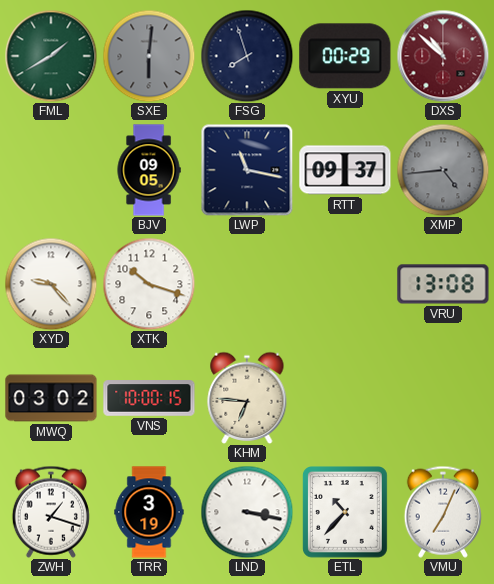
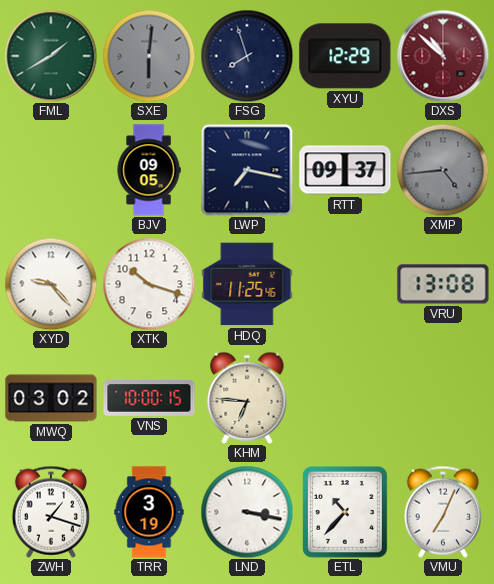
XYU: 00:29 -> 12:29
LWP: 11:17 -> 7:17
HDQ: none -> 11:25
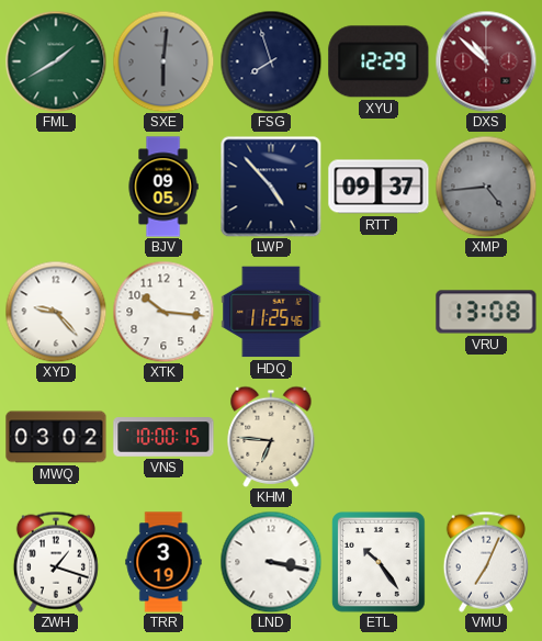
LWP: 7:17 -> 4:53
XTK: 10:18 -> 10:16
ETL: 10:37 -> 10:24
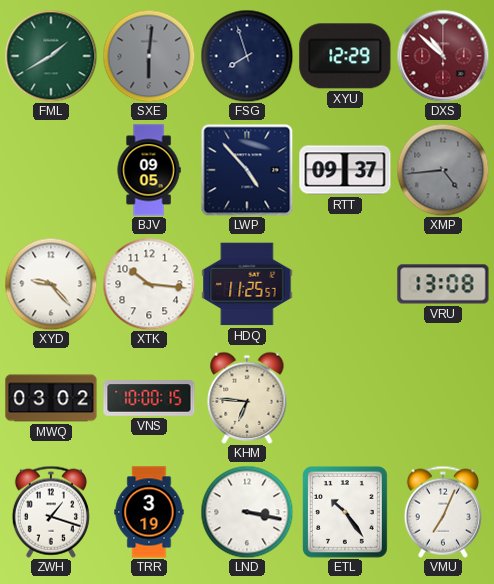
HDQ: 11:25:46 -> 11:25:57
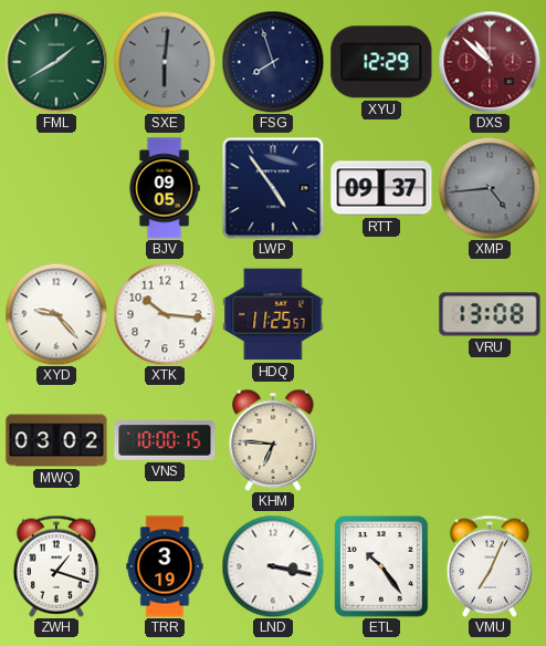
LWP: 4:53 -> 4:54
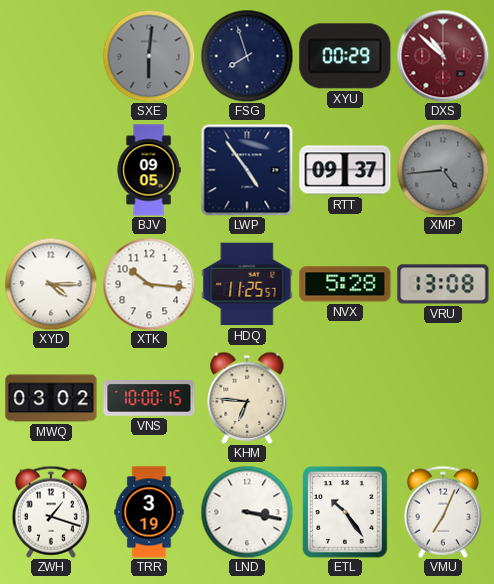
FML: 1:40 -> none
XYU: 12:29 -> 00:29
XYD: 9:23 -> 4:15
NVX: none -> 5:28
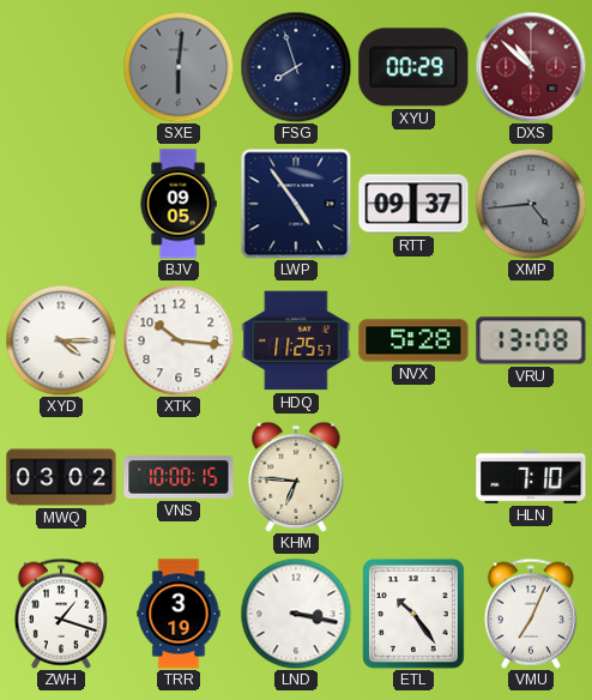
HLN: none -> 7:10
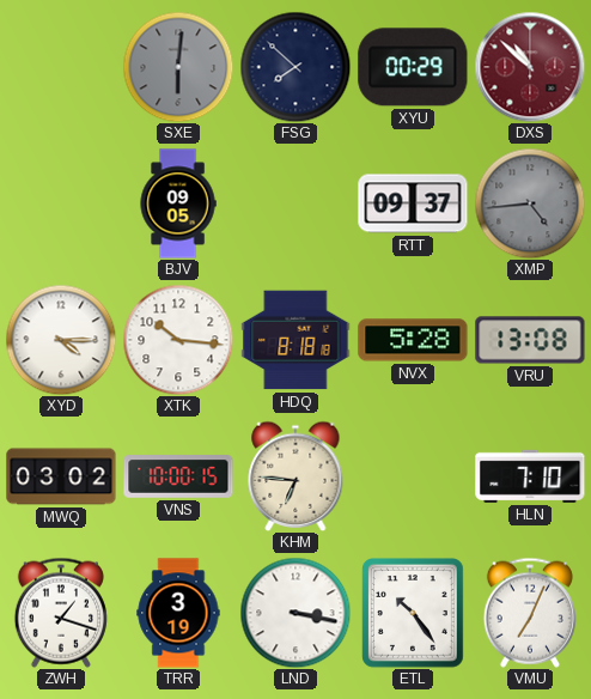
FSG: 7:57 -> 7:52
LWP: 4:54 -> none
HDQ: 11:25 -> 8:18
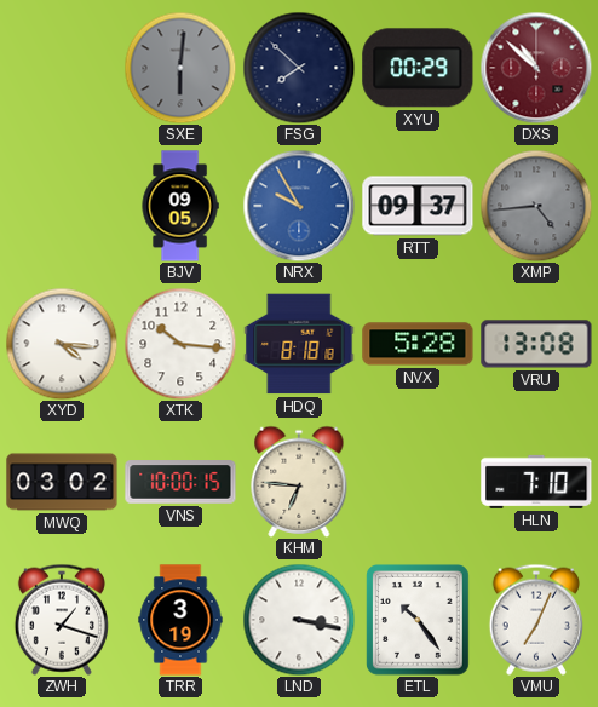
NRX: none -> 9:55
XYD: 4:15 -> 4:16
